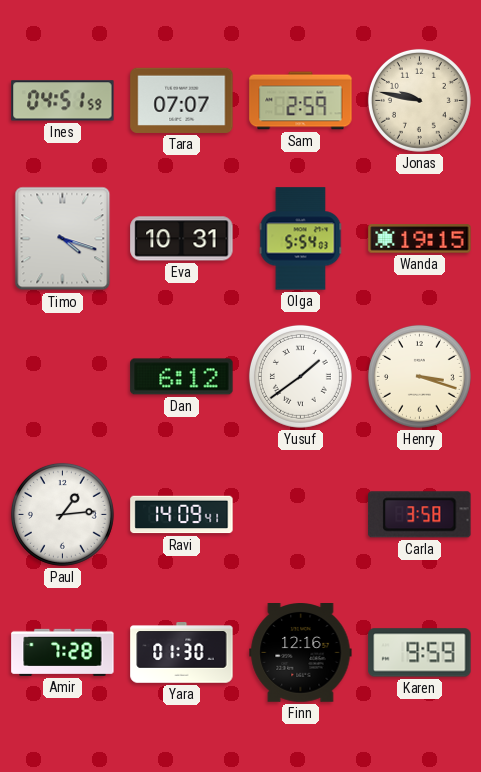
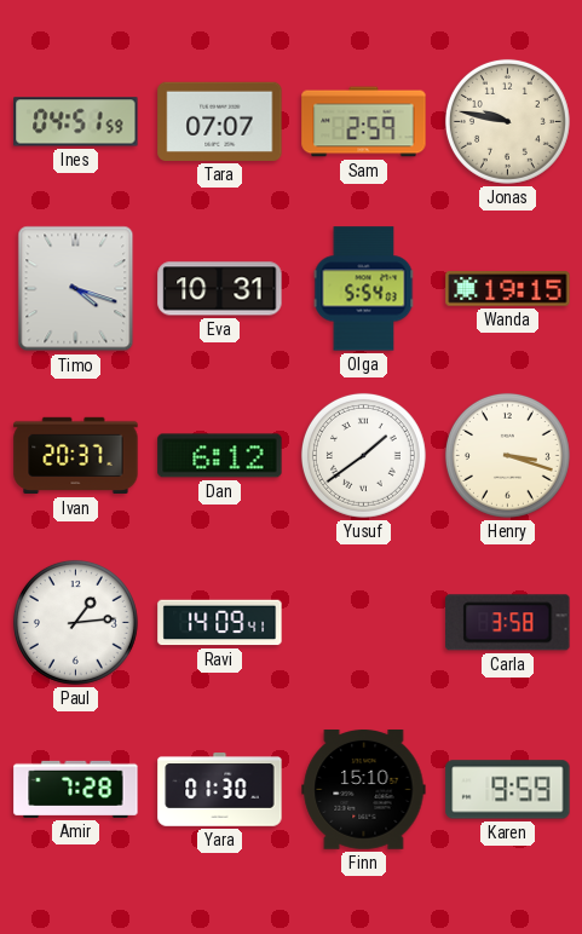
Ivan: none -> 20:37
Finn: 12:16 -> 15:10
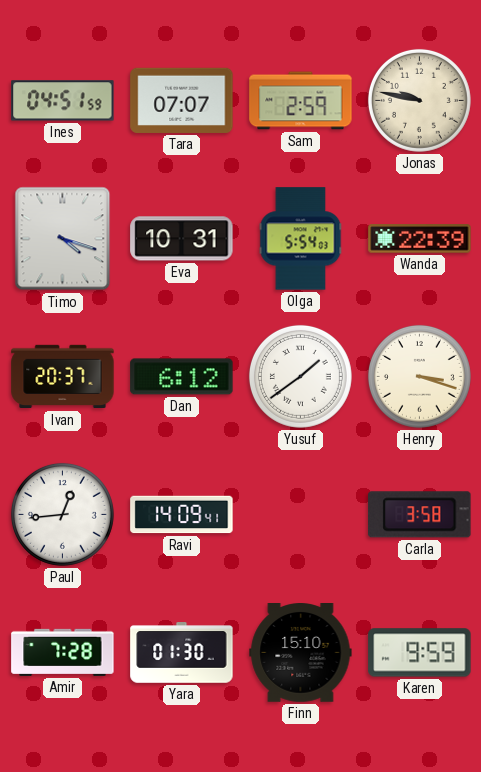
Wanda: 19:15 -> 22:39
Paul: 1:14 -> 12:44
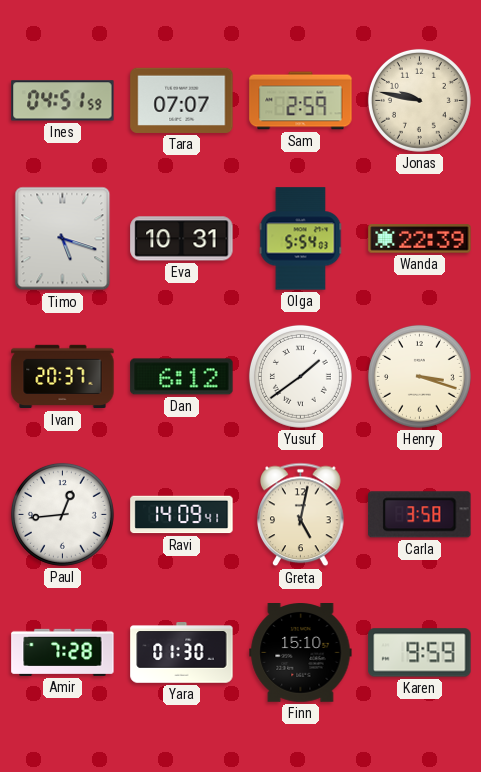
Timo: 4:18 -> 5:18
Greta: none -> 5:02
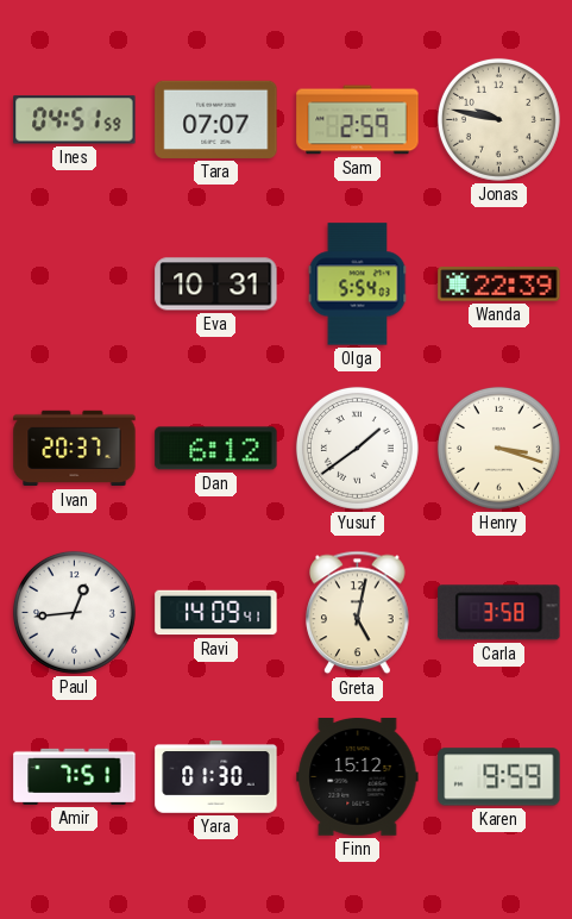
Timo: 5:18 -> none
Amir: 7:28 -> 7:51
Finn: 15:10 -> 15:12
